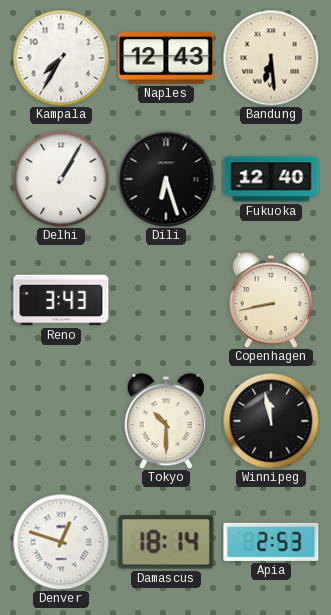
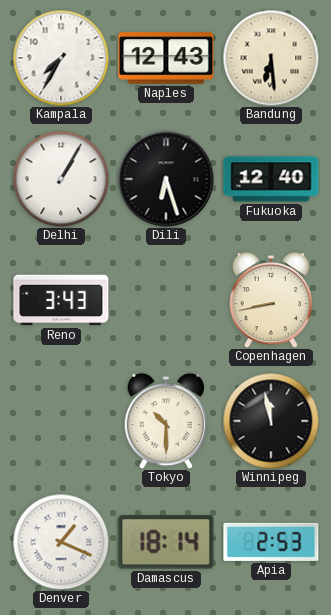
Denver: 12:48 -> 1:19
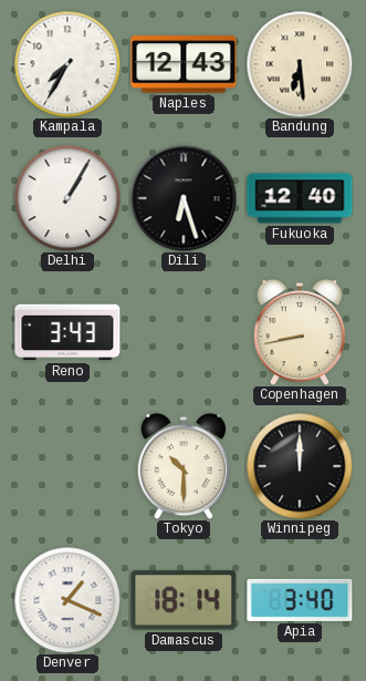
Winnipeg: 11:58 -> 12:00
Apia: 2:53 -> 3:40
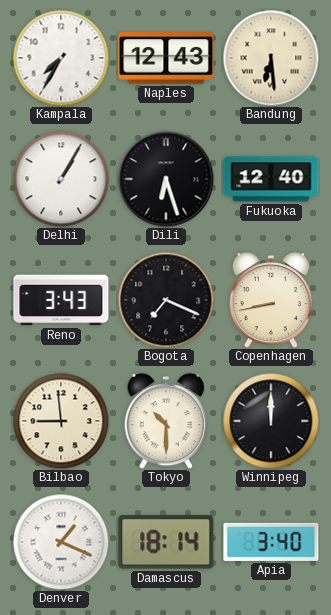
Bogota: none -> 7:19
Bilbao: none -> 8:59
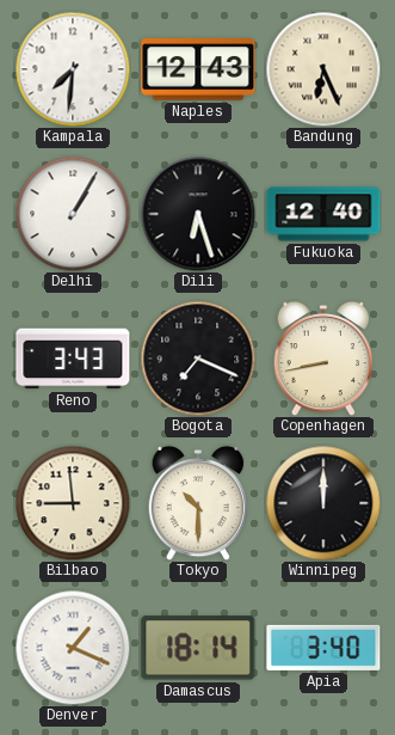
Kampala: 7:35 -> 7:31
Bandung: 6:29 -> 6:26
